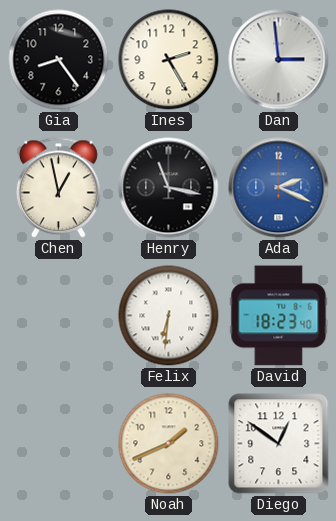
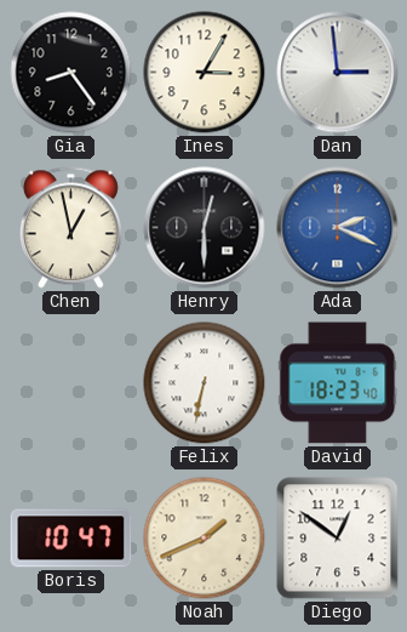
Ines: 2:25 -> 3:05
Henry: 11:17 -> 12:30
Felix: 6:31 -> 6:32
Boris: none -> 10:47
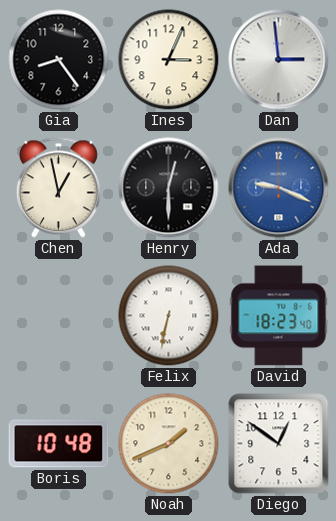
Ines: 3:05 -> 3:04
Ada: 2:19 -> 9:19
Boris: 10:47 -> 10:48
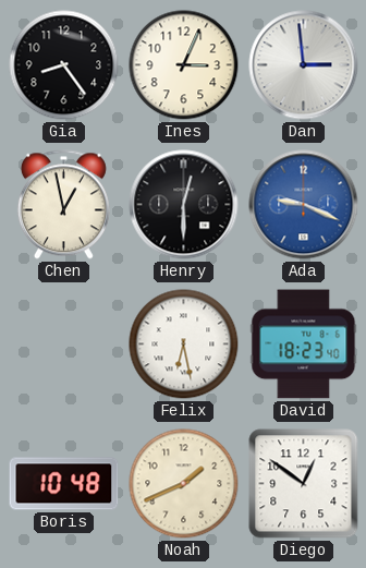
Felix: 6:32 -> 6:28
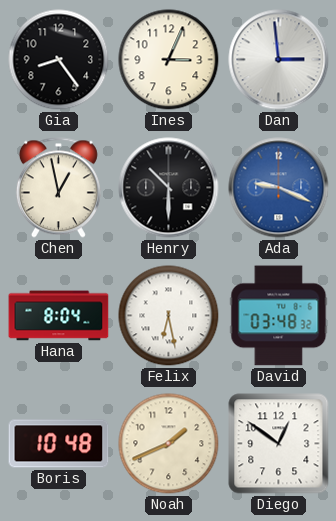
Henry: 12:30 -> 10:30
Hana: none -> 8:04
David: 18:23 -> 03:48
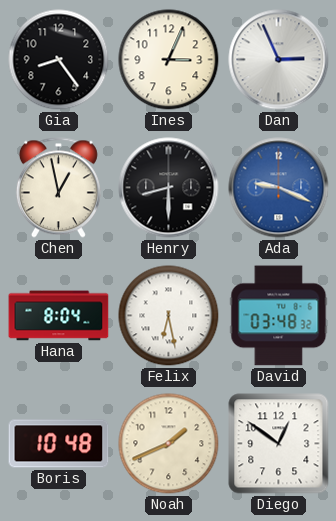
Dan: 2:59 -> 2:56
Henry: 10:30 -> 8:30
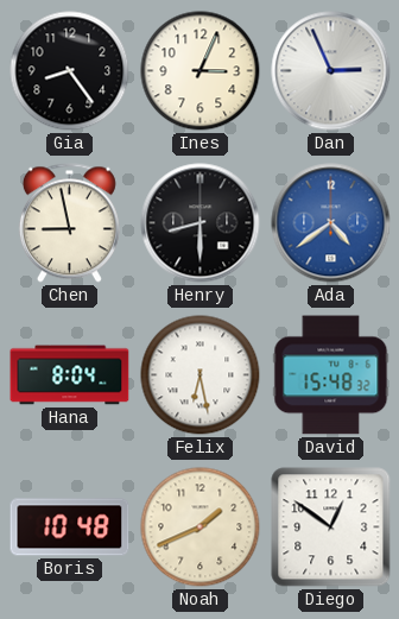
Chen: 12:58 -> 8:58
Ada: 9:19 -> 4:39
David: 03:48 -> 15:48
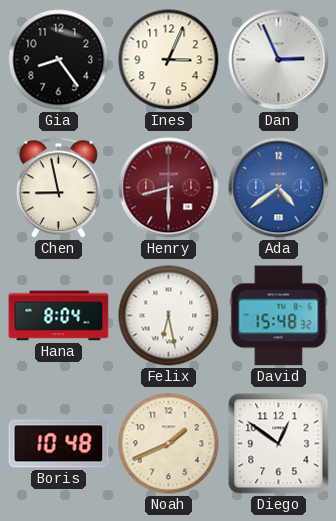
Henry dial: black -> burgundy
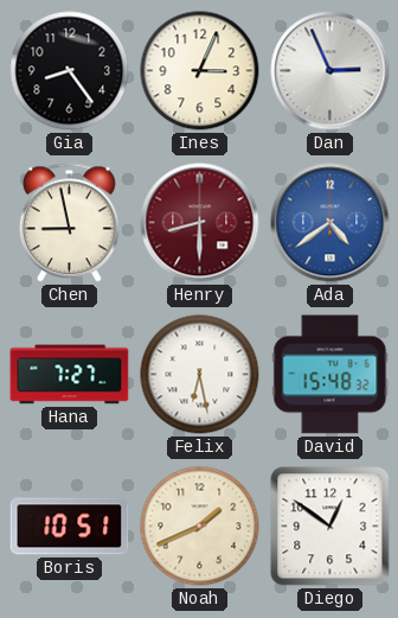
Hana: 8:04 -> 7:27
Boris: 10:48 -> 10:51
